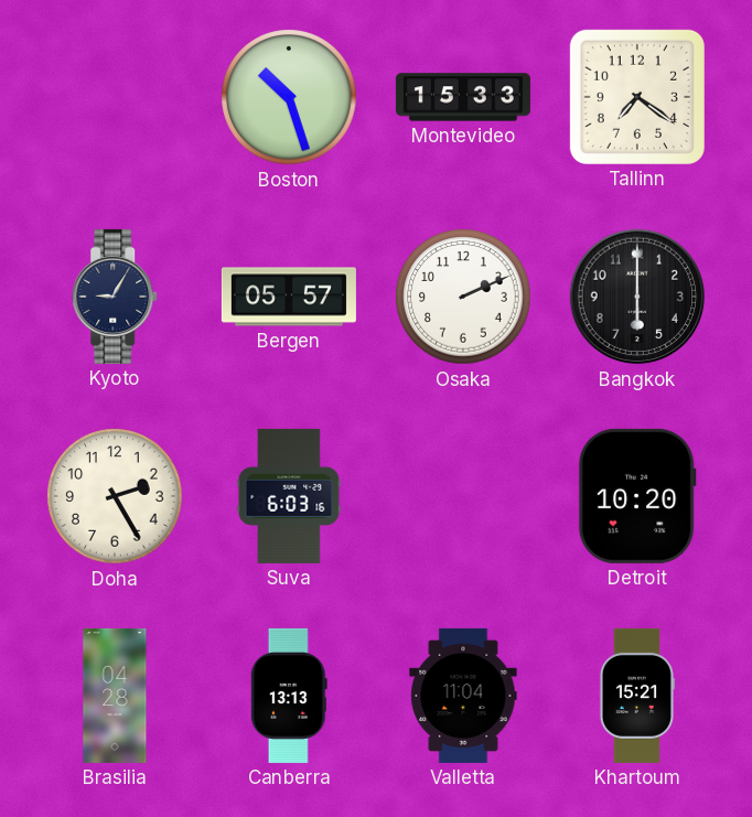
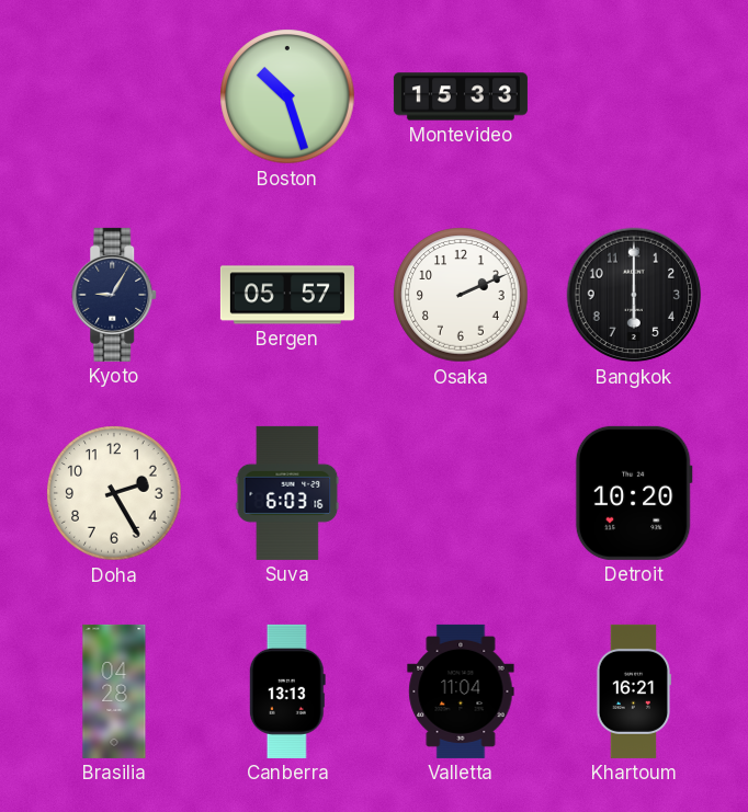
Tallinn: 7:21 -> none
Khartoum: 15:21 -> 16:21
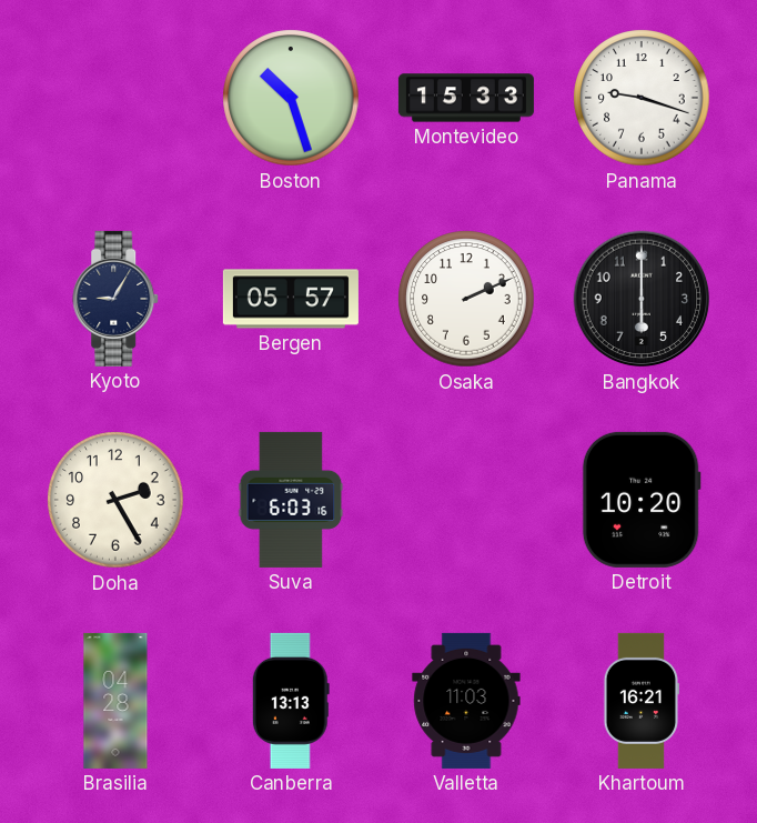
Panama: none -> 9:18
Valletta: 11:04 -> 11:03
